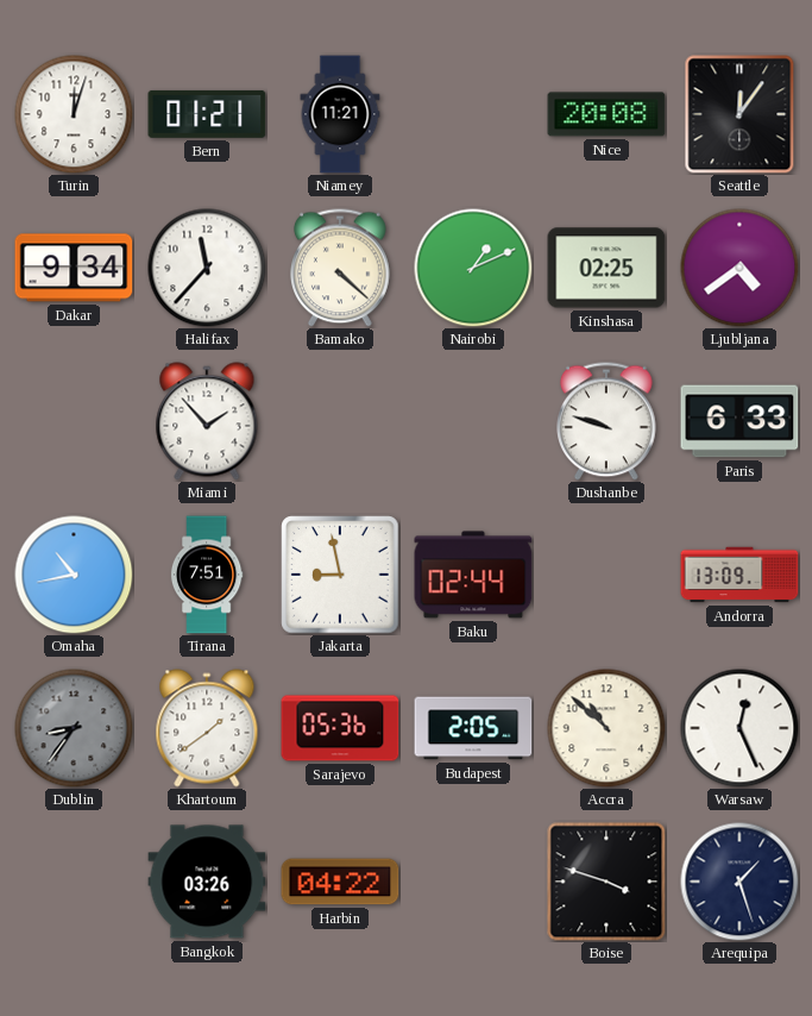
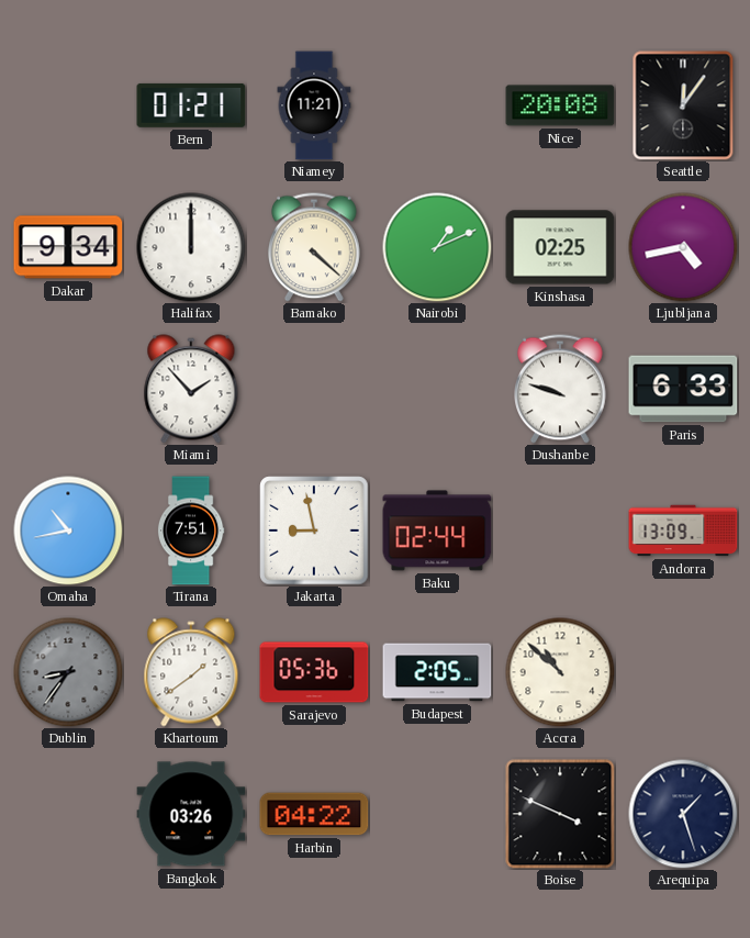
Turin: 12:03 -> none
Halifax: 11:37 -> 12:00
Ljubljana: 4:39 -> 4:43
Warsaw: 12:26 -> none
Boise: 3:48 -> 3:49
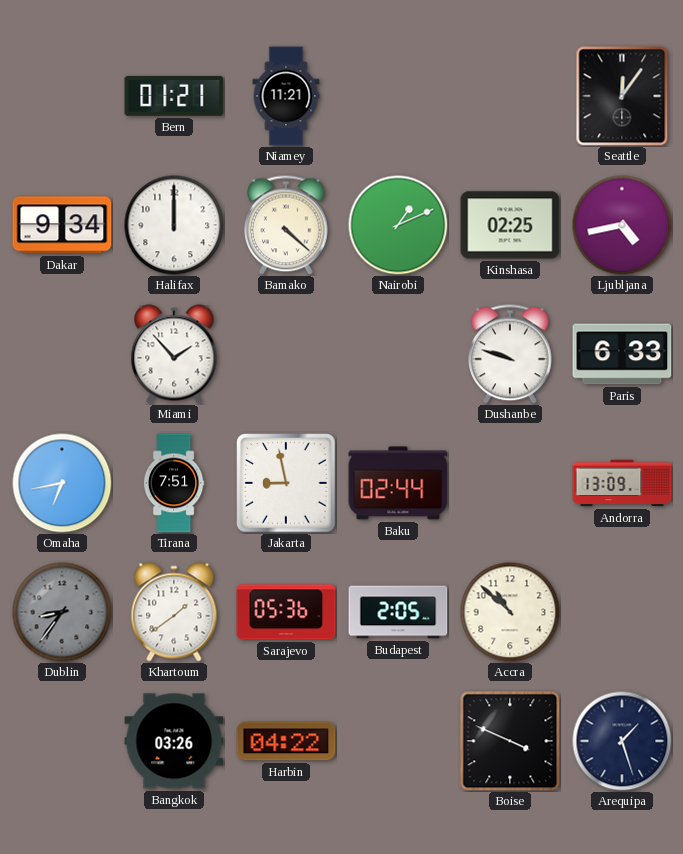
Nice: 20:08 -> none
Omaha: 10:43 -> 6:43
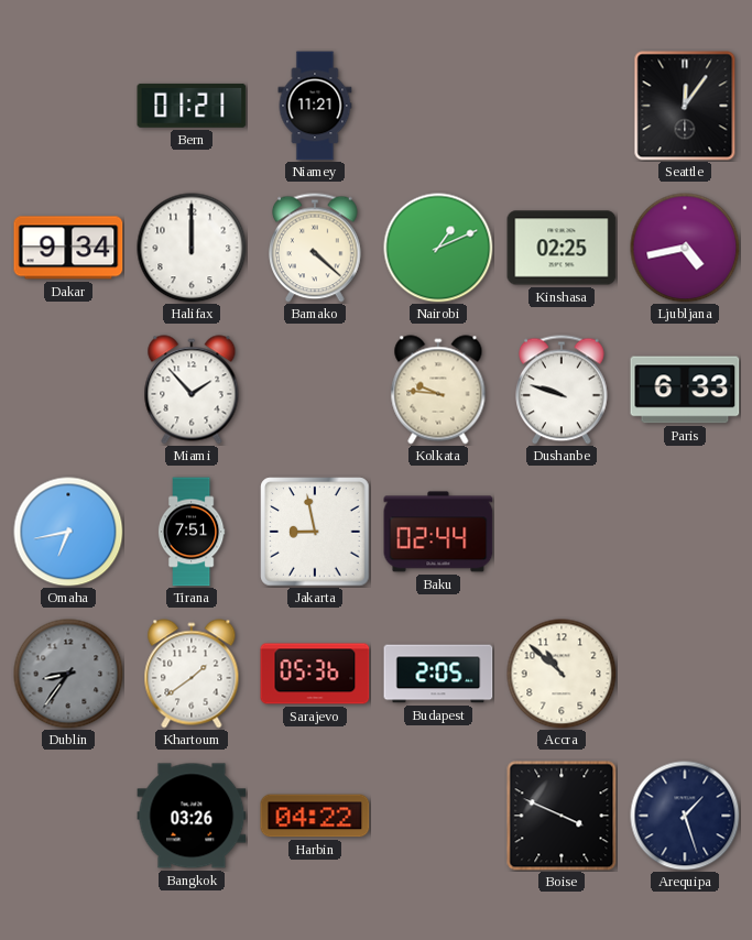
Kolkata: none -> 9:46
Andorra: 13:09 -> none
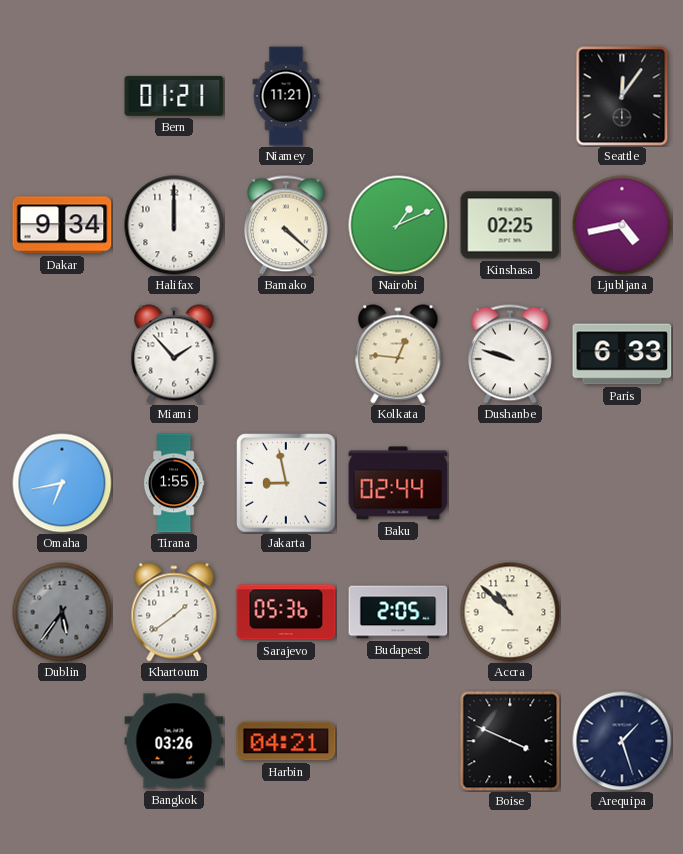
Kolkata: 9:46 -> 12:46
Tirana: 7:51 -> 1:55
Dublin: 8:36 -> 5:36
Harbin: 04:22 -> 04:21
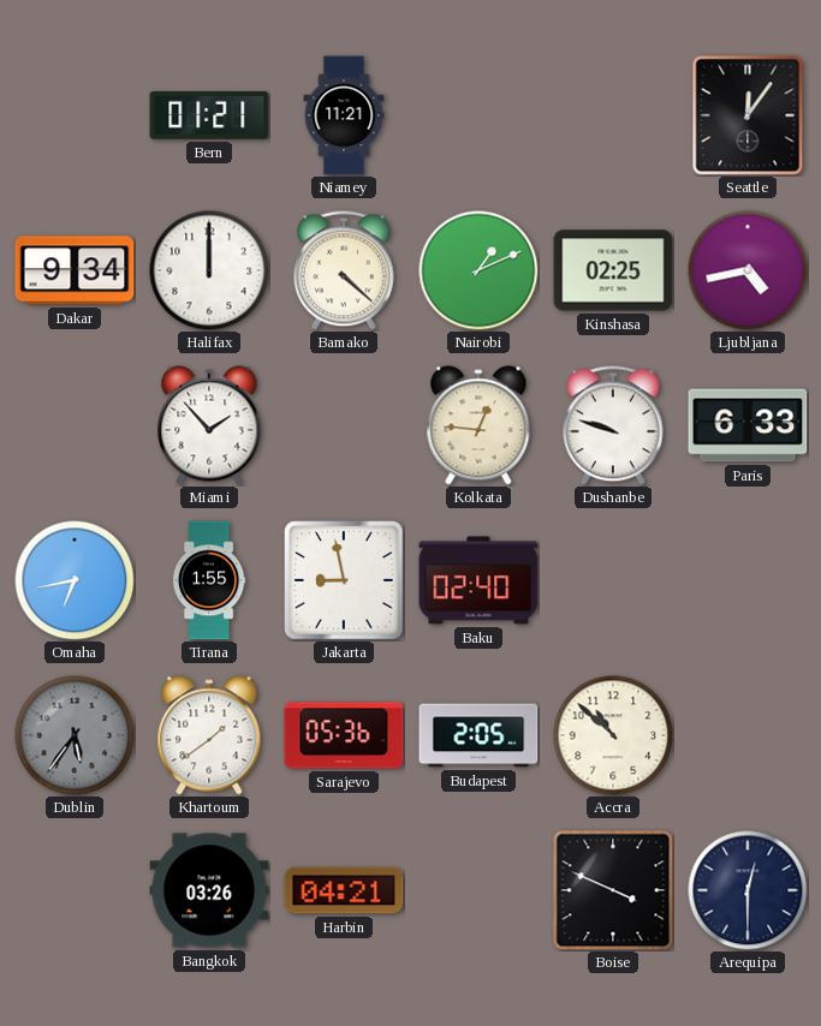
Baku: 02:44 -> 02:40
Arequipa: 1:27 -> 12:30
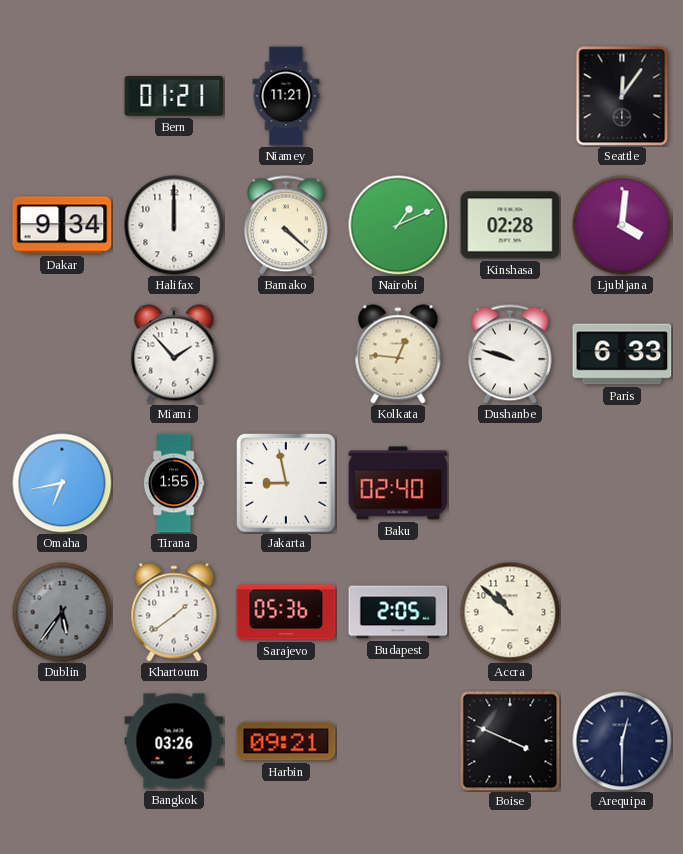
Kinshasa: 02:25 -> 02:28
Ljubljana: 4:43 -> 4:01
Harbin: 04:21 -> 09:21
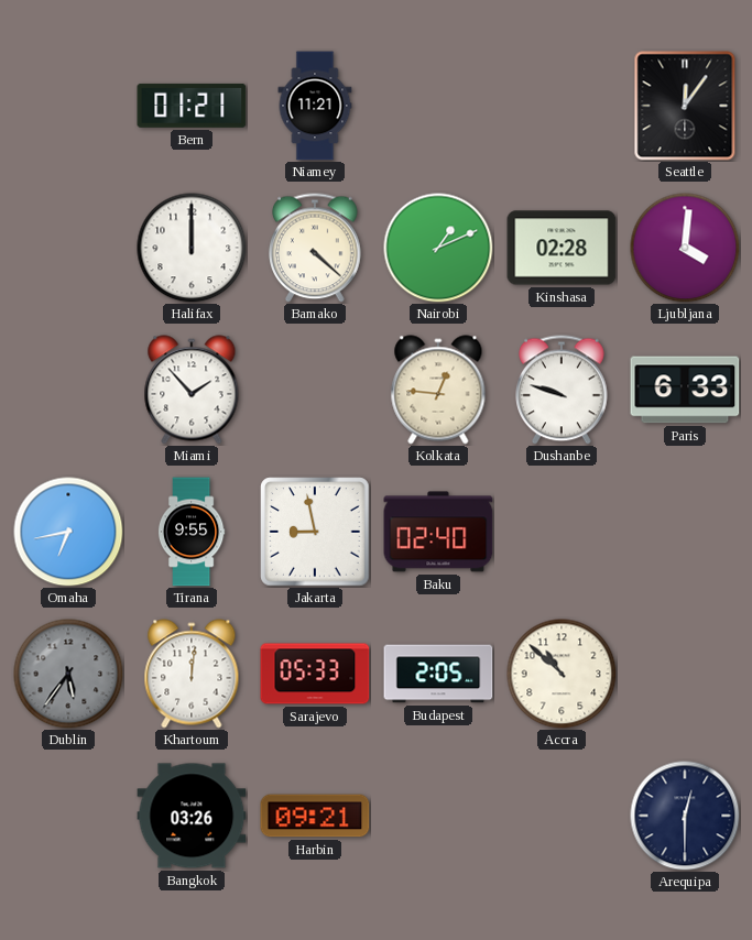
Dakar: 9:34 -> none
Tirana: 1:55 -> 9:55
Khartoum: 1:39 -> 12:01
Sarajevo: 05:36 -> 05:33
Boise: 3:49 -> none
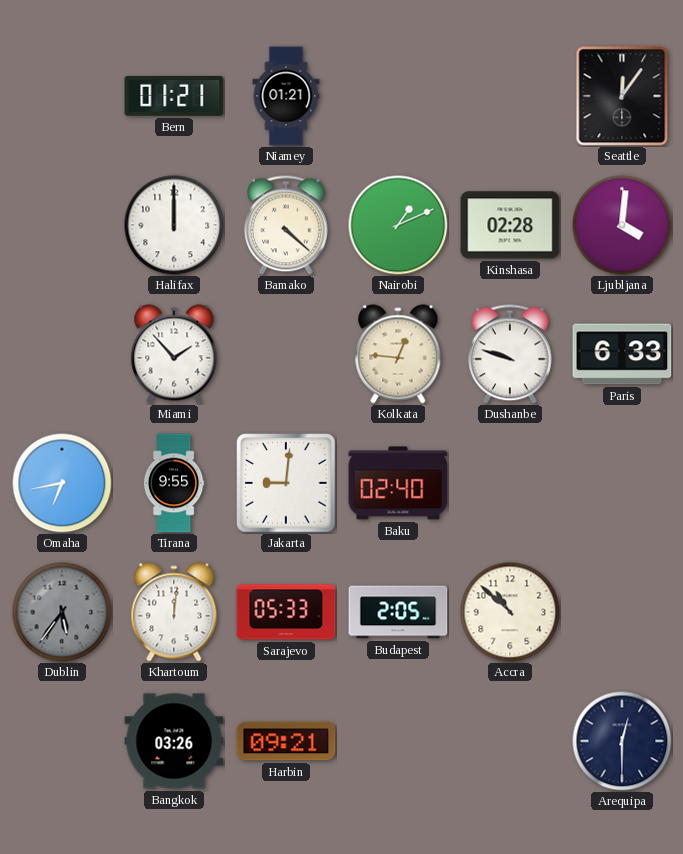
Niamey: 11:21 -> 01:21
Jakarta: 8:58 -> 9:01
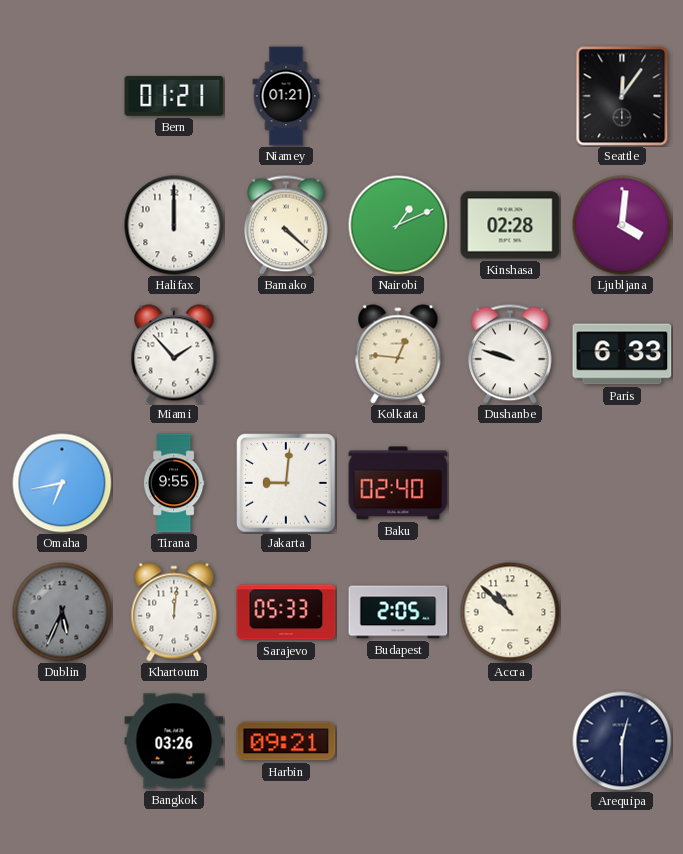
Dublin: 5:36 -> 5:34
